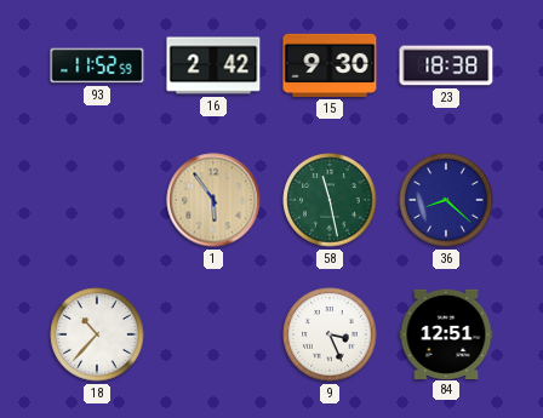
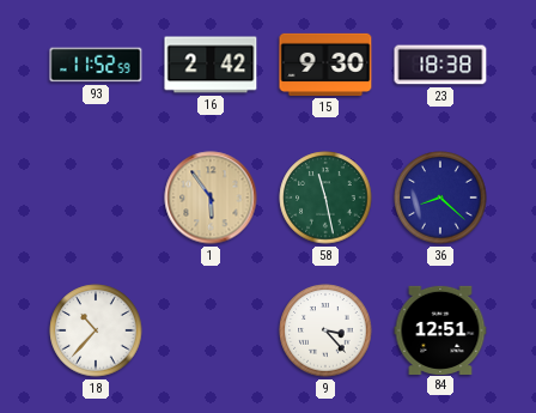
9: 3:26 -> 3:23
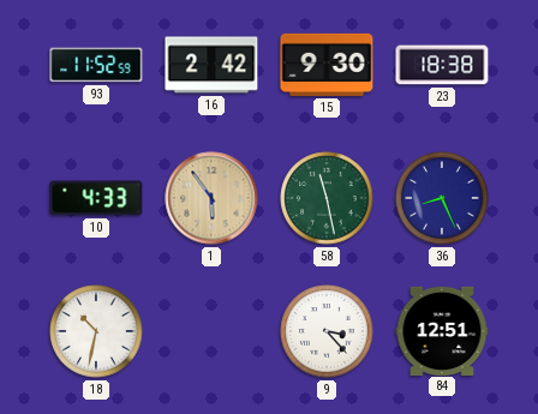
10: none -> 4:33
36: 8:22 -> 8:26
18: 10:37 -> 10:32
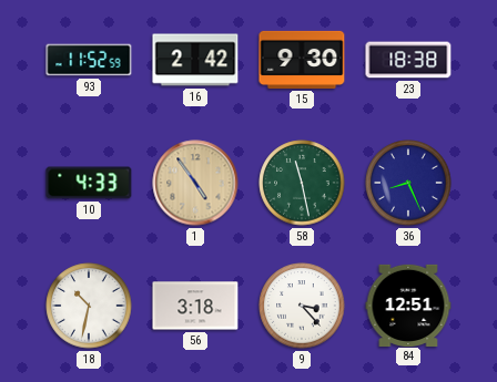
1: 5:54 -> 4:54
56: none -> 3:18
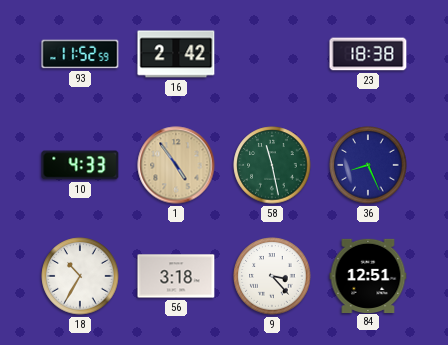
15: 9:30 -> none
18: 10:32 -> 10:35
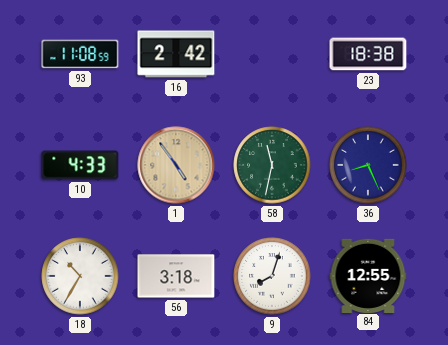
93: 11:52 -> 11:08
58: 11:28 -> 11:32
9: 3:23 -> 8:03
84: 12:51 -> 12:55
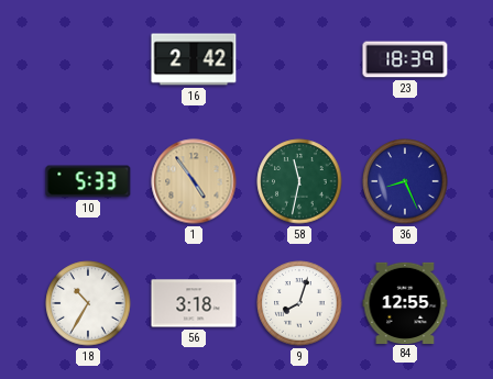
93: 11:08 -> none
23: 18:38 -> 18:39
10: 4:33 -> 5:33
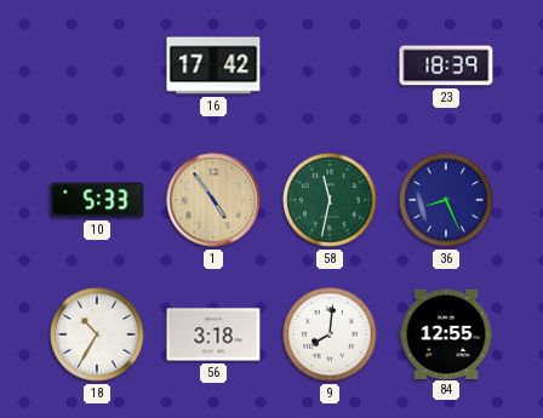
16: 2:42 -> 17:42
9: 8:03 -> 8:01
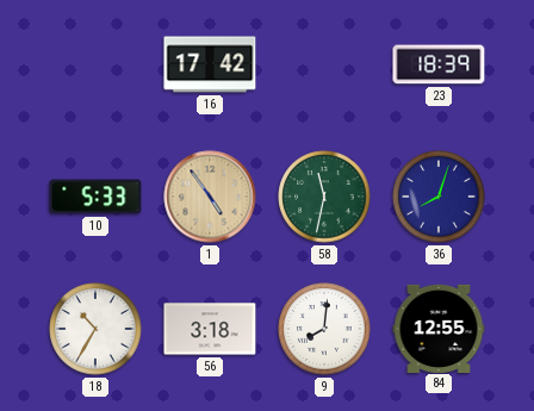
36: 8:26 -> 8:03
